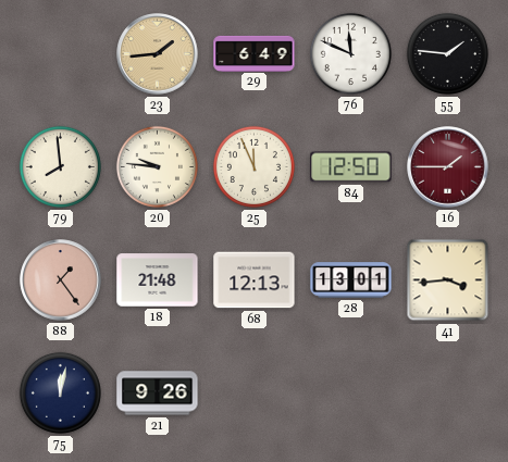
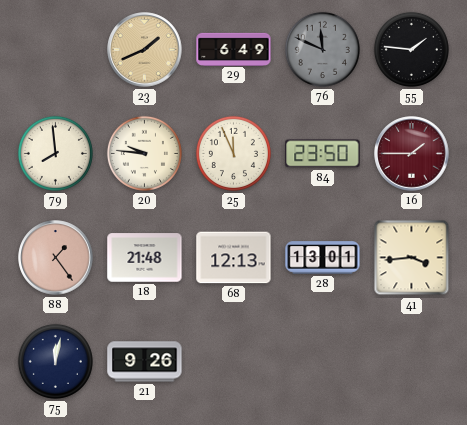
23: 1:44 -> 1:41
76 dial: white -> grey
84: 12:50 -> 23:50
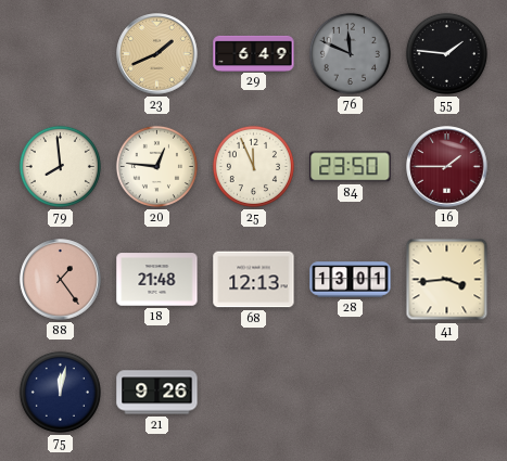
20: 9:46 -> 12:46
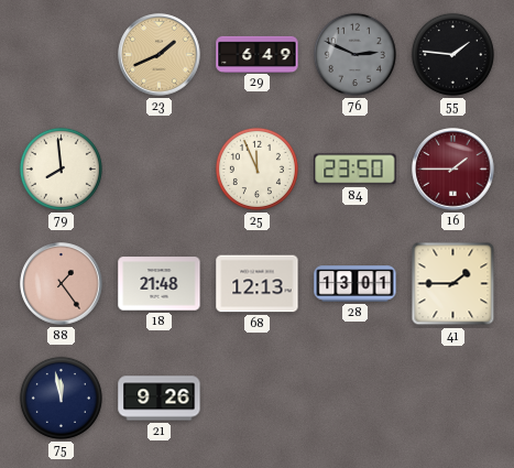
76: 11:49 -> 2:49
20: 12:46 -> none
41: 3:44 -> 1:45
75: 12:02 -> 11:58
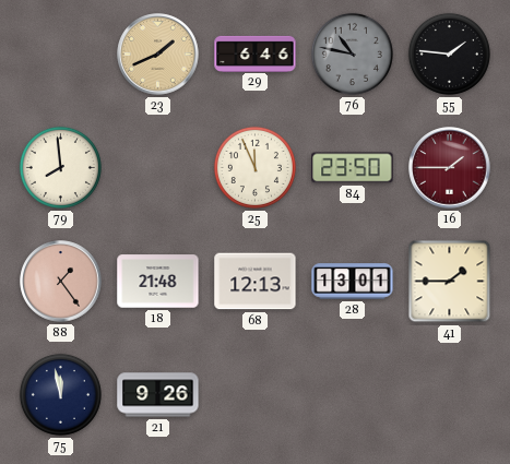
29: 6:49 -> 6:46
76: 2:49 -> 10:47
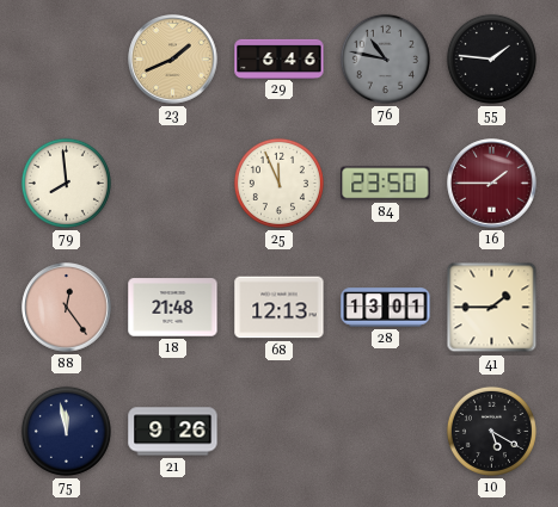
88: 1:24 -> 12:24
10: none -> 5:20
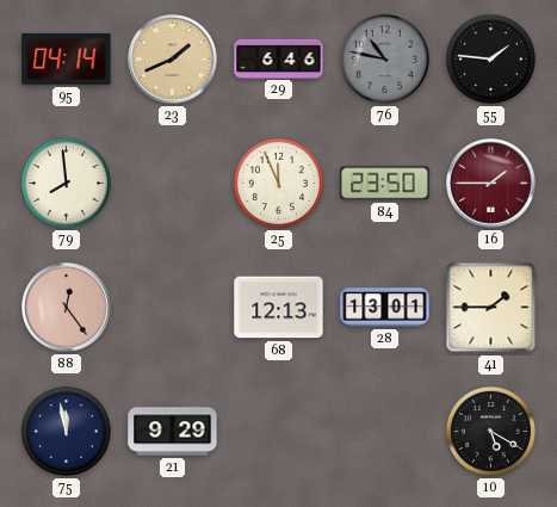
95: none -> 04:14
18: 21:48 -> none
21: 9:26 -> 9:29
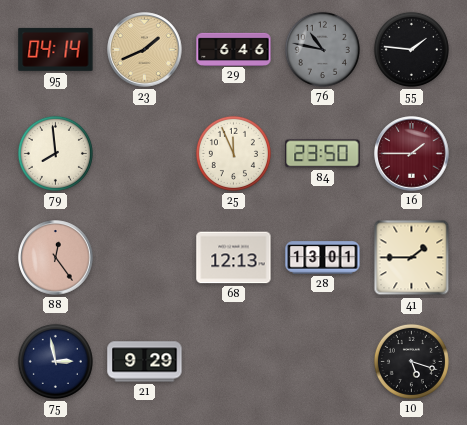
75: 11:58 -> 2:58
10: 5:20 -> 5:18
